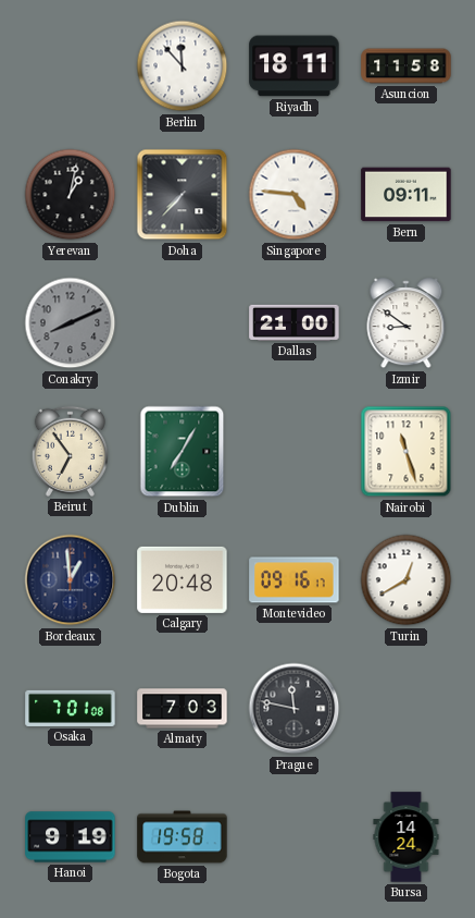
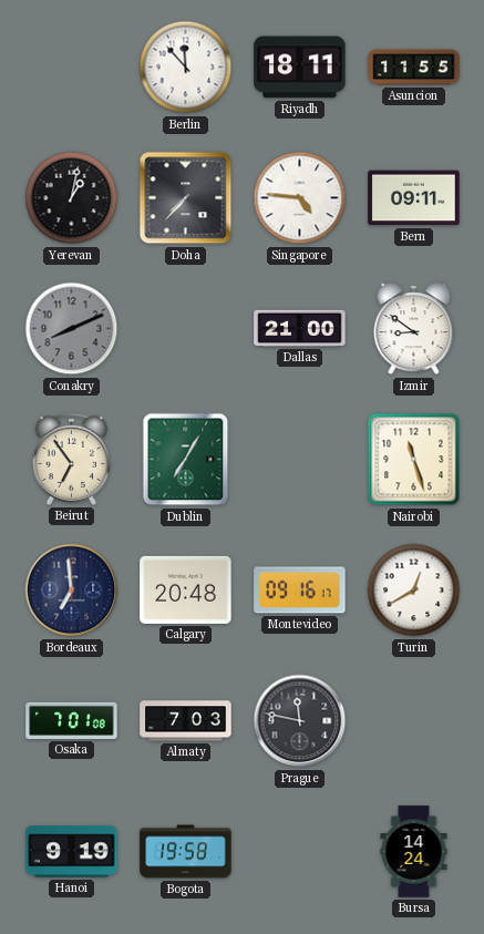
Asuncion: 11:58 -> 11:55
Bordeaux: 12:59 -> 6:59
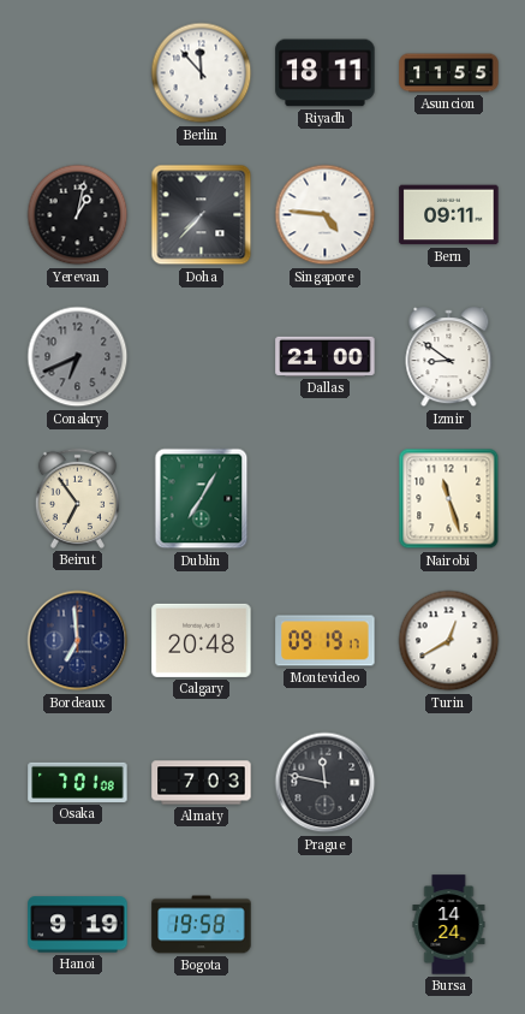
Conakry: 8:11 -> 6:41
Montevideo: 09:16 -> 09:19
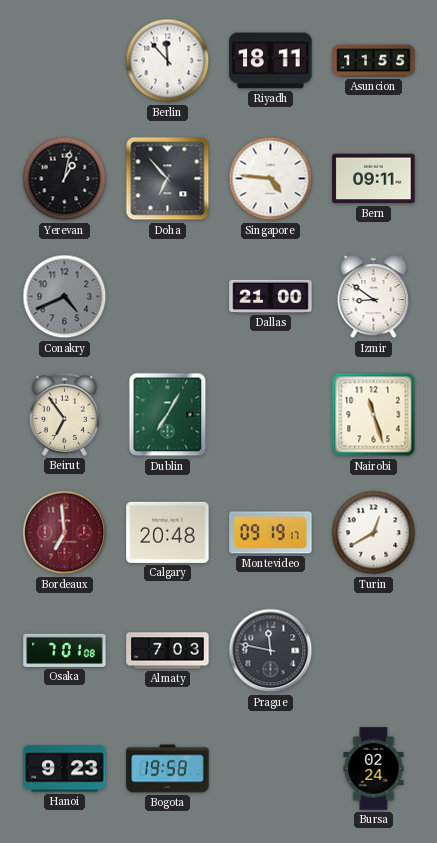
Doha: 7:37 -> 6:53
Conakry: 6:41 -> 4:41
Bordeaux dial: navy -> burgundy
Hanoi: 9:19 -> 9:23
Bursa: 14:24 -> 02:24
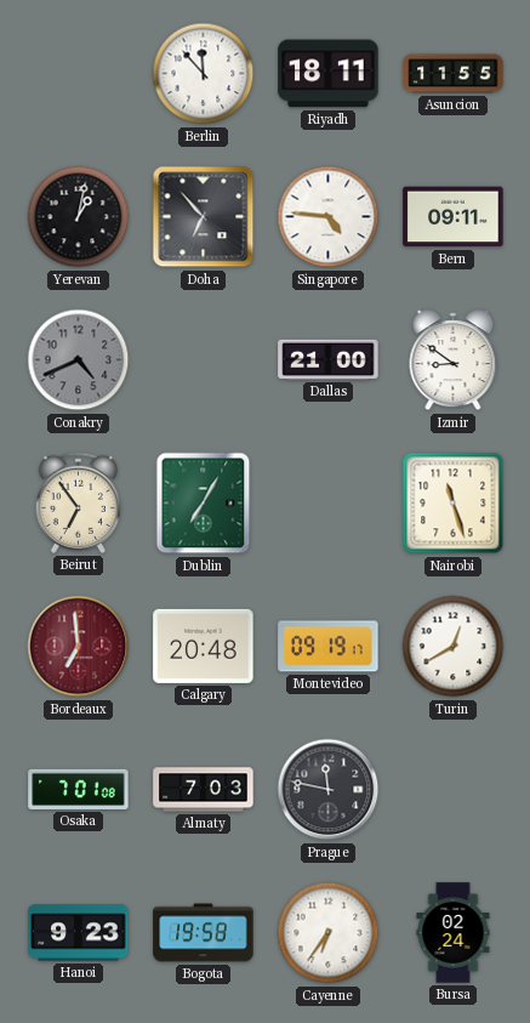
Cayenne: none -> 6:36
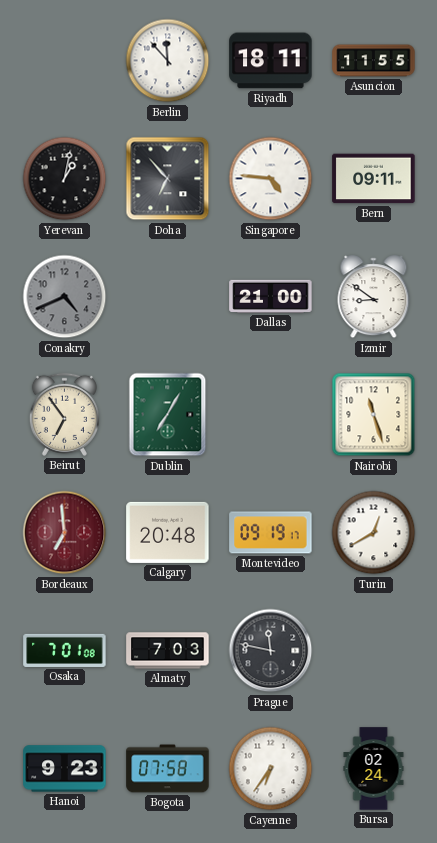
Bogota: 19:58 -> 07:58
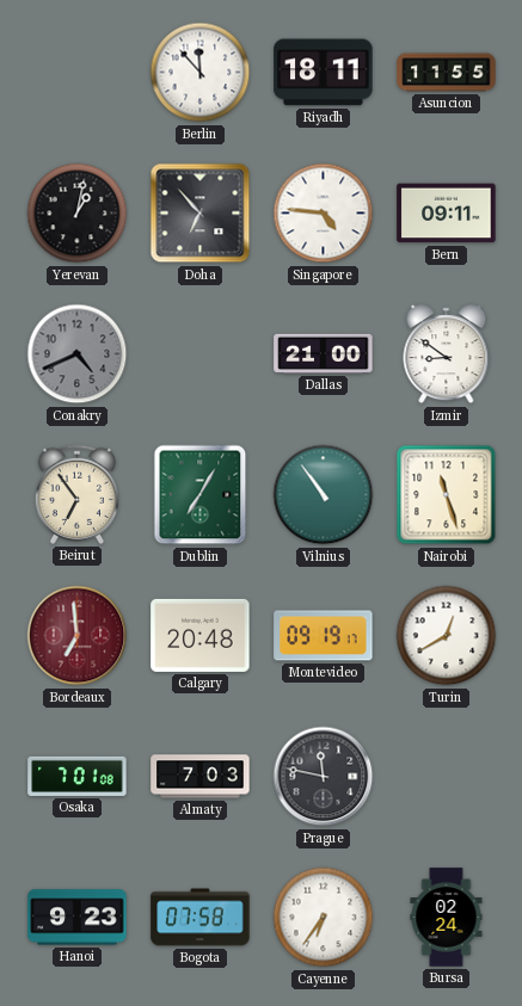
Vilnius: none -> 10:54
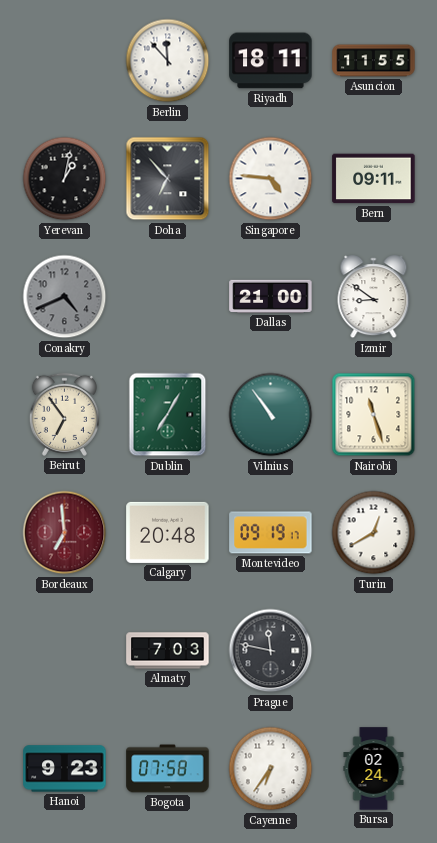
Osaka: 7:01 -> none
